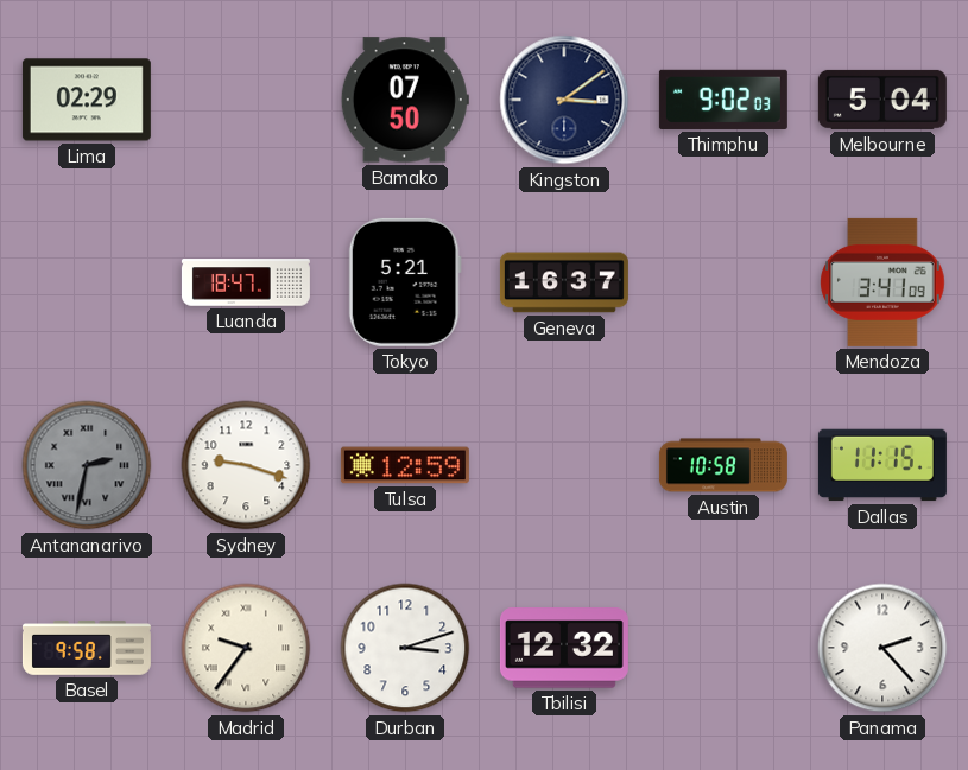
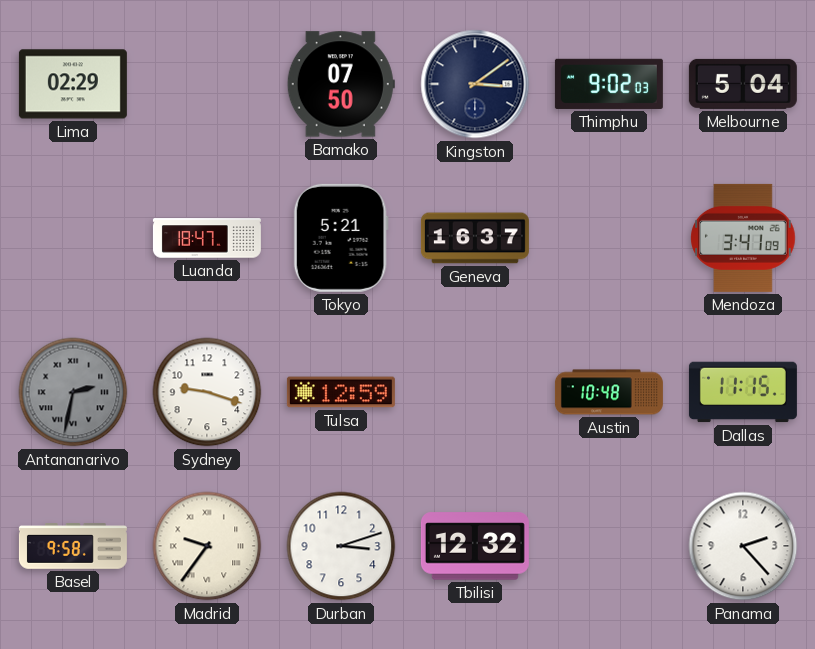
Austin: 10:58 -> 10:48
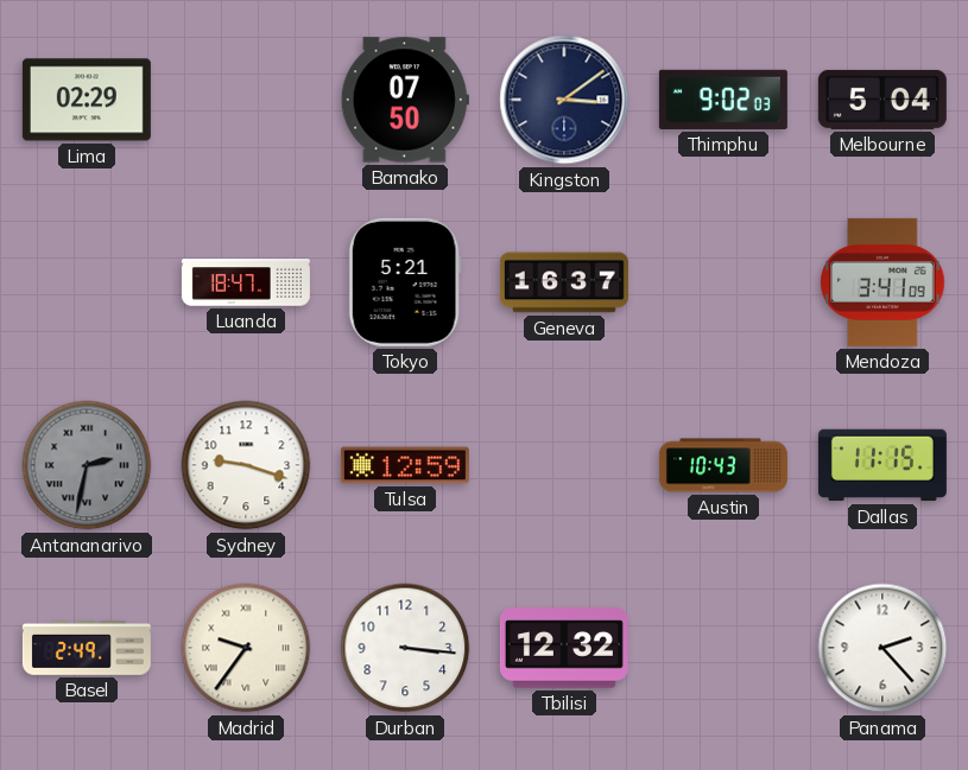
Austin: 10:48 -> 10:43
Basel: 9:58 -> 2:49
Durban: 3:12 -> 3:16
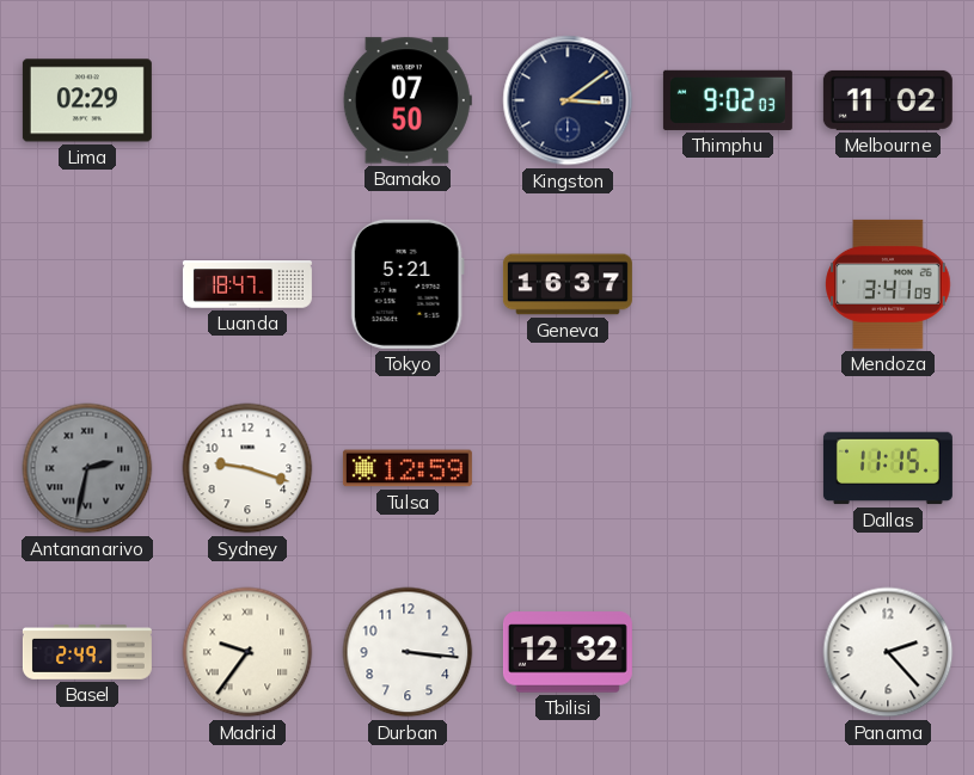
Melbourne: 5:04 -> 11:02
Austin: 10:43 -> none
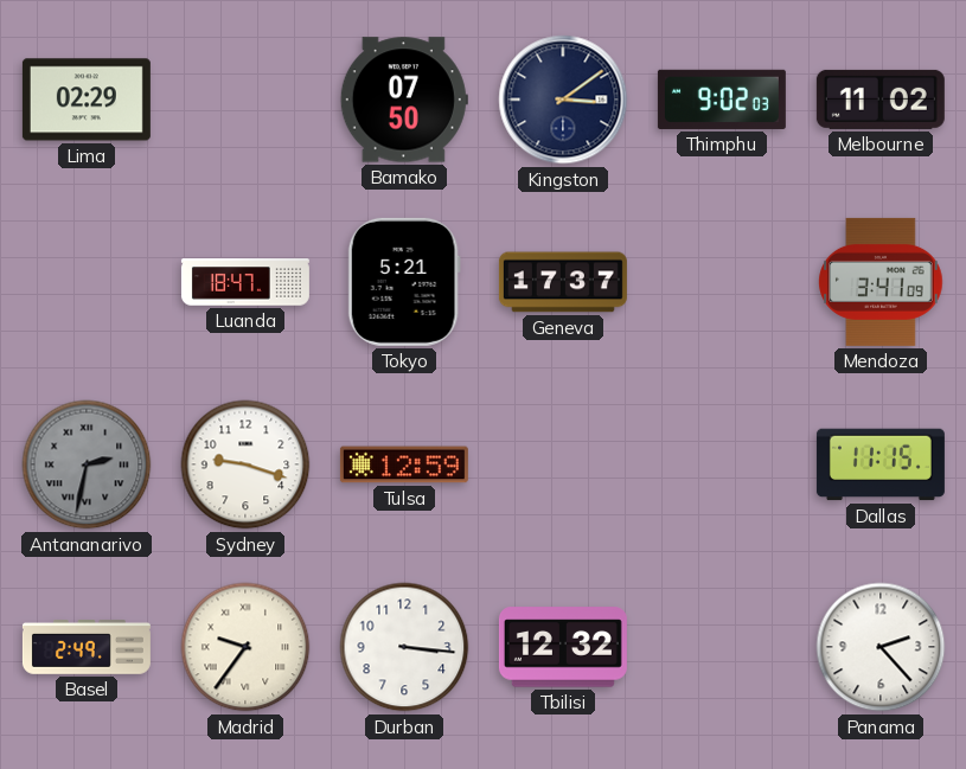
Geneva: 16:37 -> 17:37
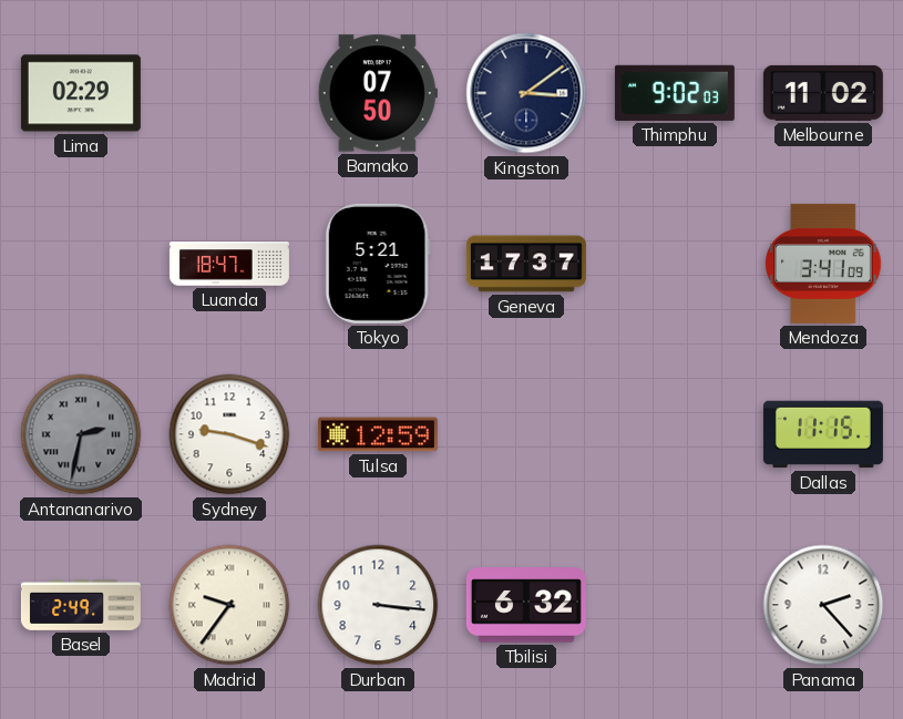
Tbilisi: 12:32 -> 6:32
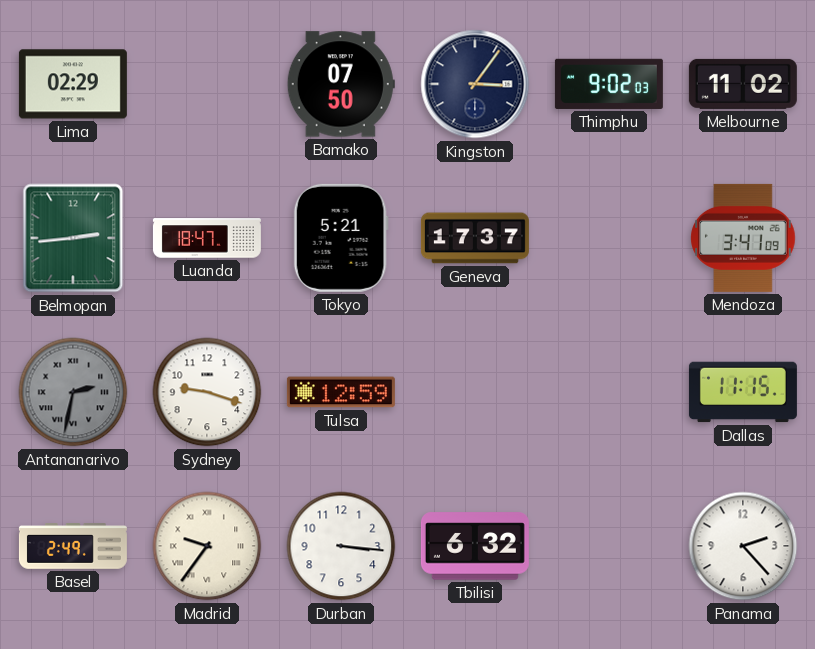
Kingston: 3:09 -> 3:06
Belmopan: none -> 2:44
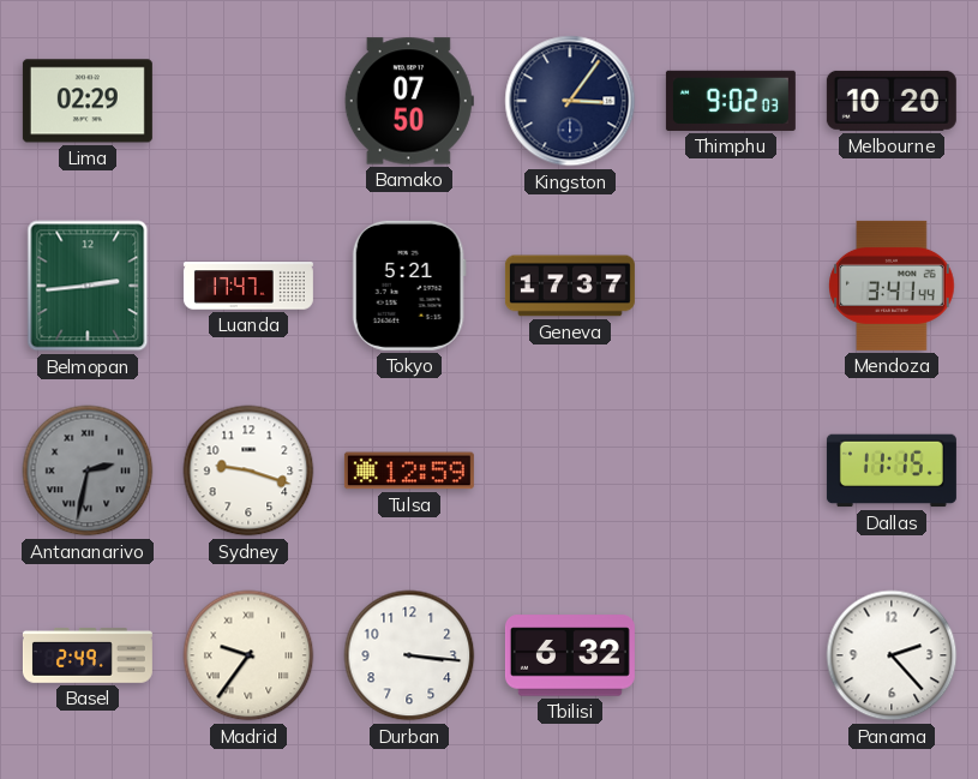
Melbourne: 11:02 -> 10:20
Luanda: 18:47 -> 17:47
Mendoza: 3:41:09 -> 3:41:44
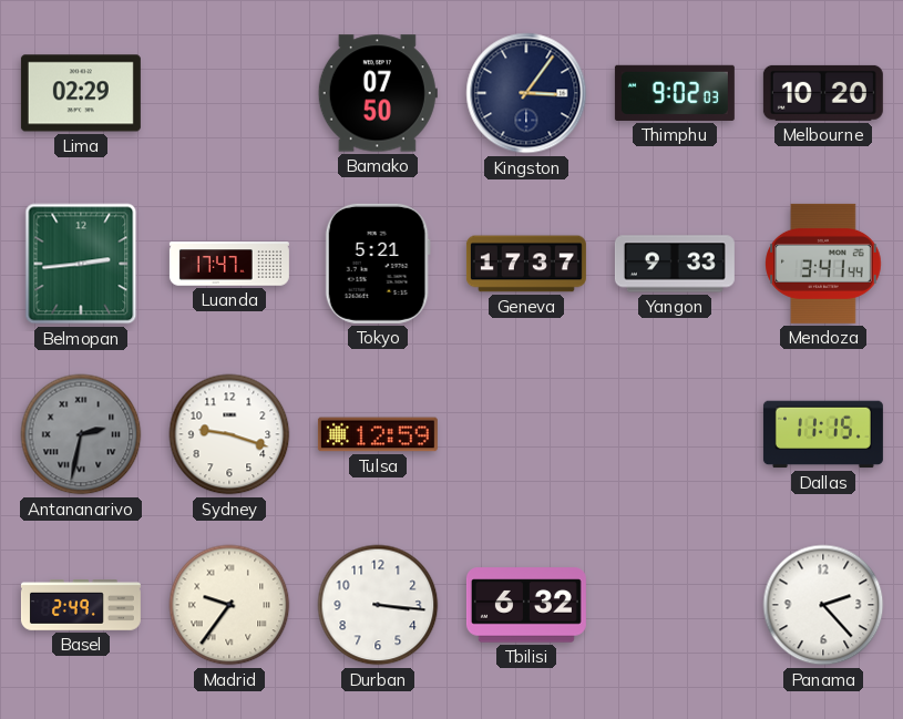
Yangon: none -> 9:33
